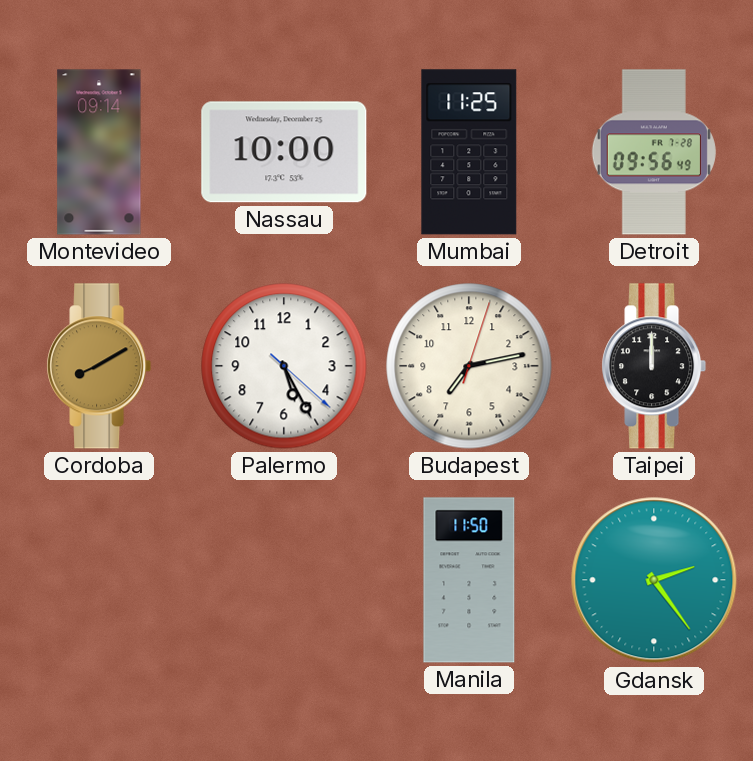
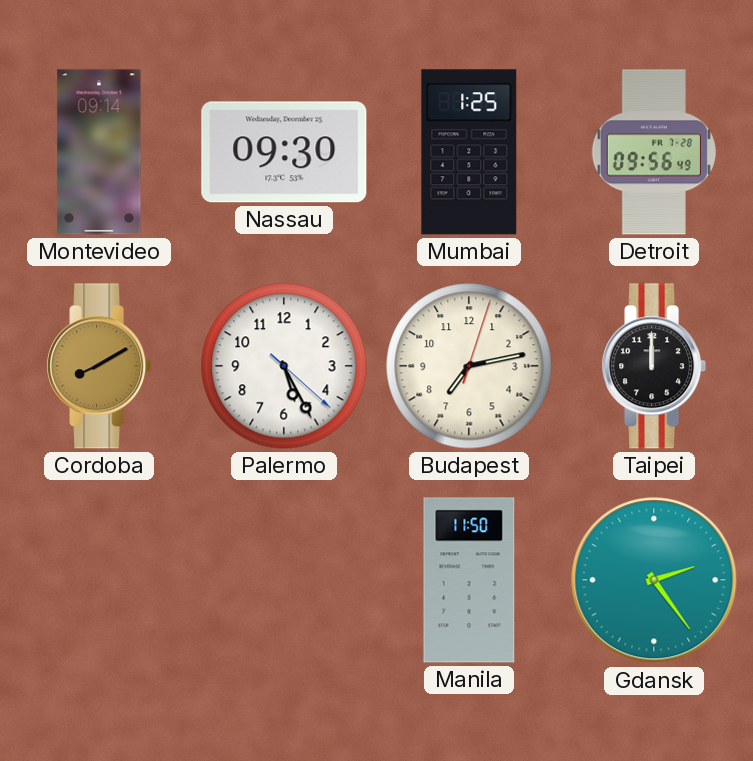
Nassau: 10:00 -> 09:30
Mumbai: 11:25 -> 1:25
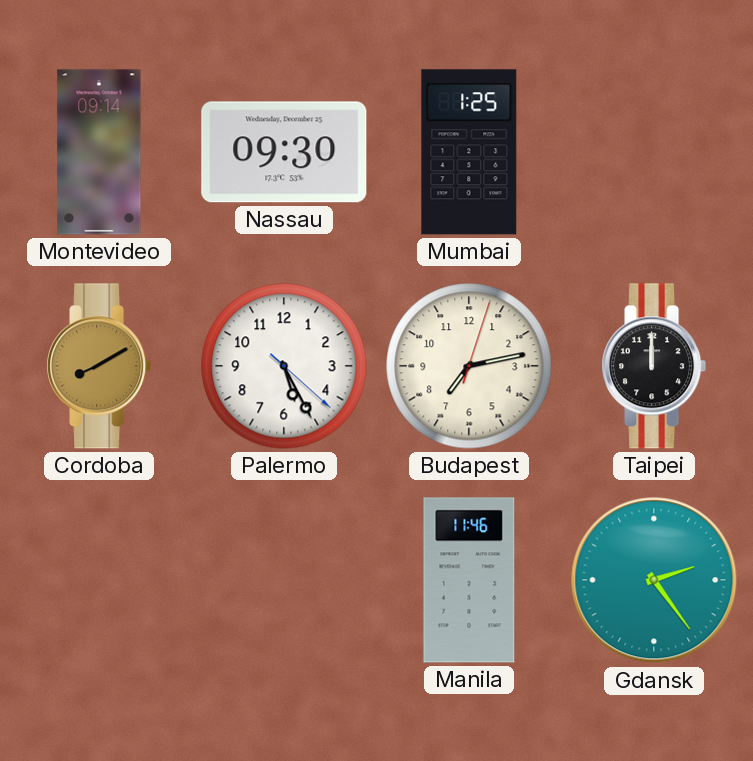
Detroit: 09:56 -> none
Manila: 11:50 -> 11:46
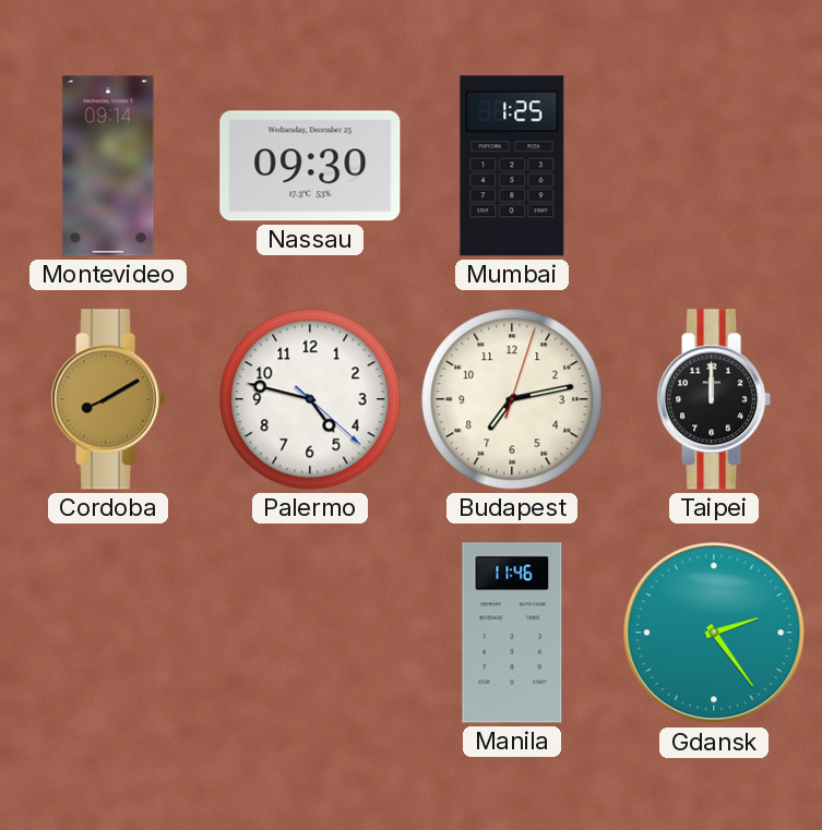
Palermo: 5:25 -> 4:47
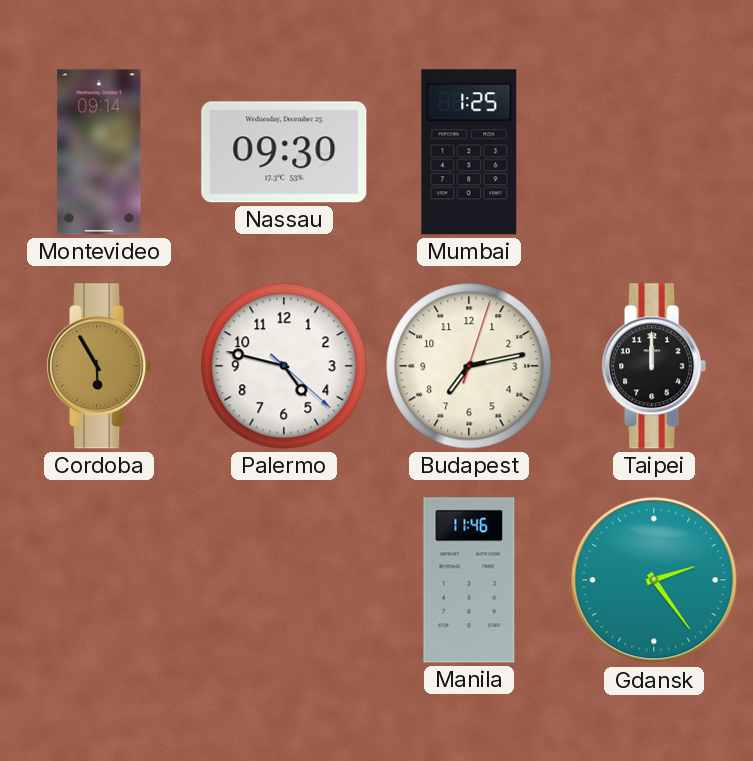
Cordoba: 8:10 -> 5:55
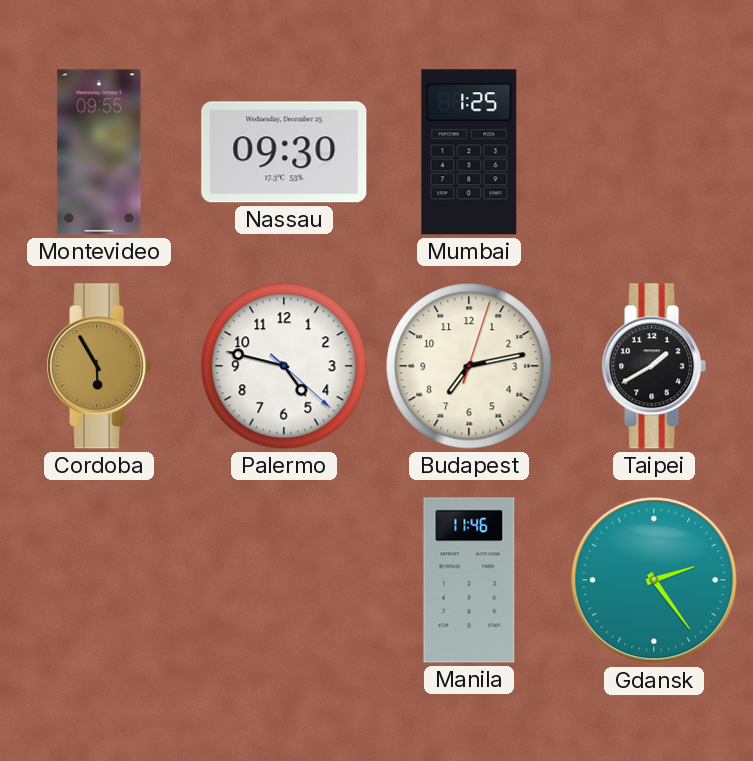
Montevideo: 09:14 -> 09:55
Taipei: 12:00 -> 1:40
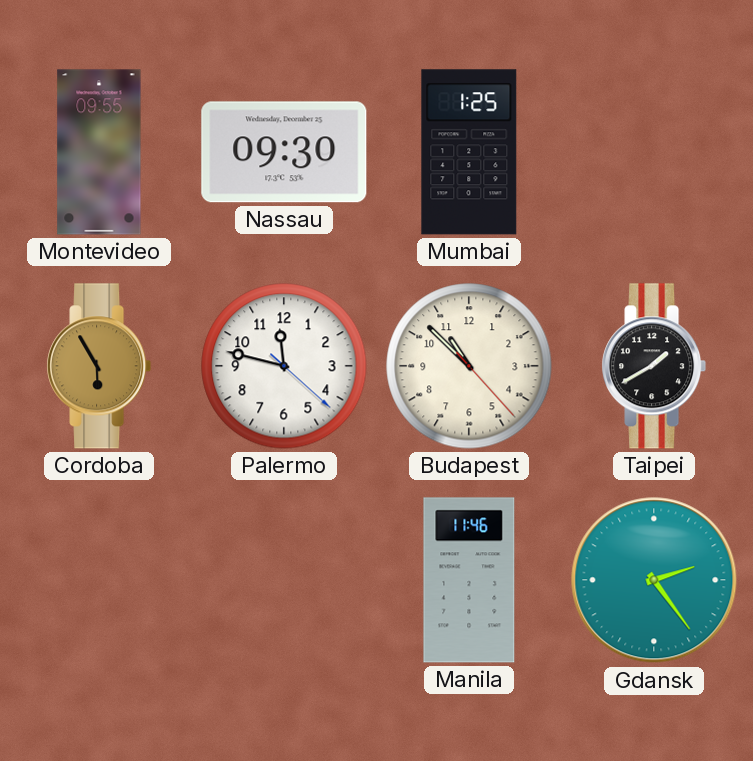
Palermo: 4:47 -> 11:47
Budapest: 7:13 -> 10:52
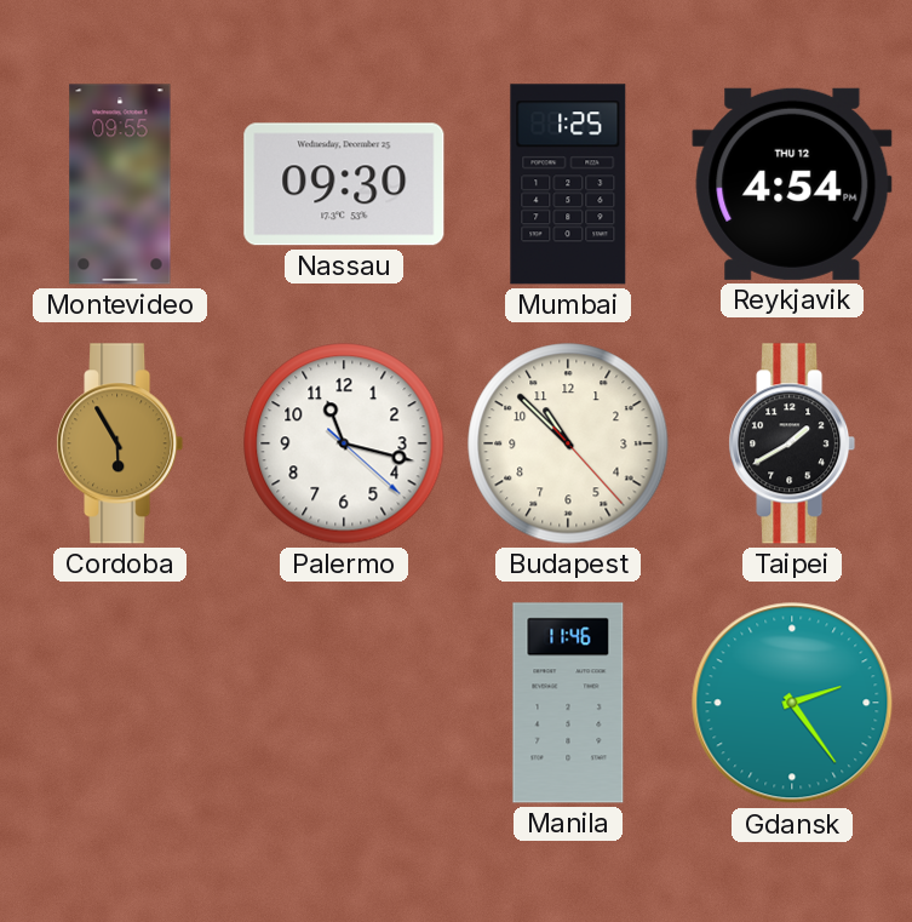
Reykjavik: none -> 4:54
Palermo: 11:47 -> 11:17
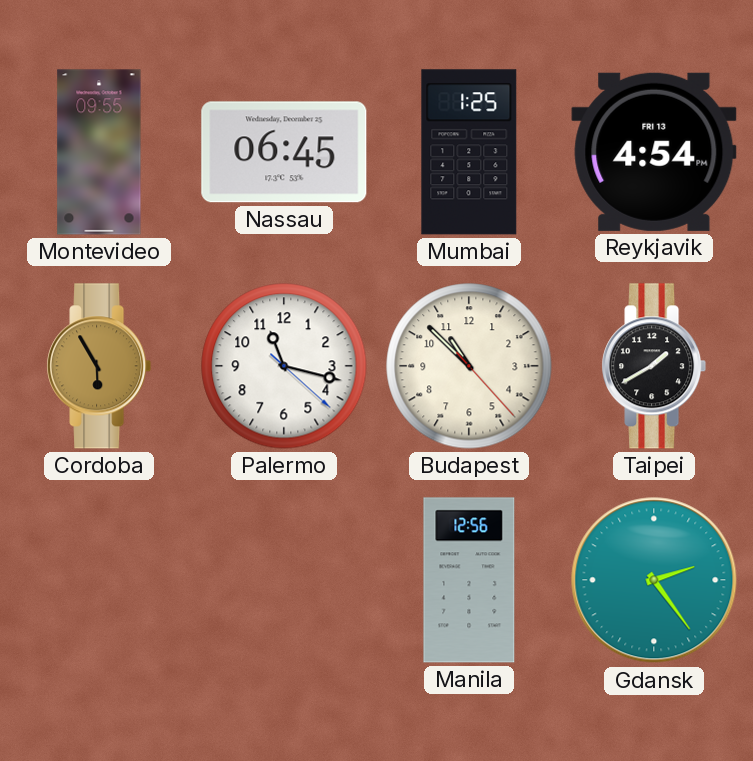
Nassau: 09:30 -> 06:45
Reykjavik date: THU 12 -> FRI 13
Manila: 11:46 -> 12:56
